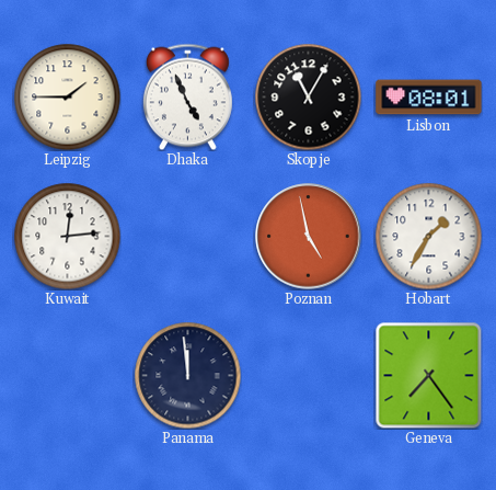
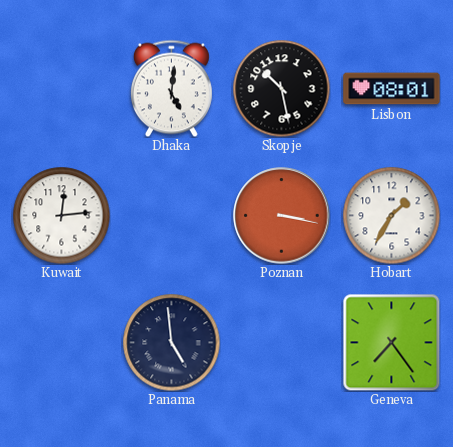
Leipzig: 1:45 -> none
Dhaka: 4:56 -> 5:01
Skopje: 11:05 -> 10:28
Poznan: 4:58 -> 3:17
Panama: 11:59 -> 4:59
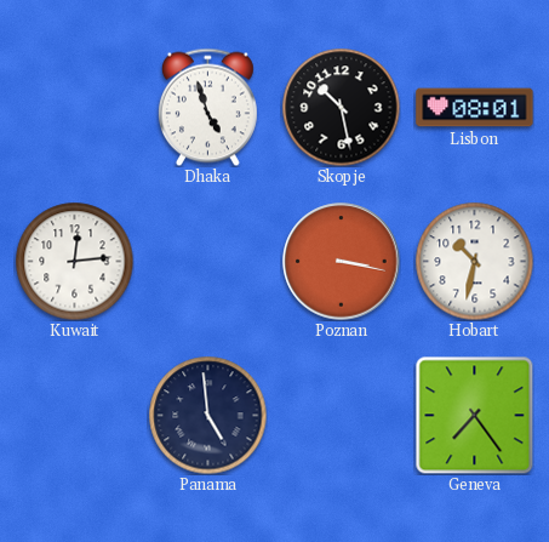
Dhaka: 5:01 -> 4:57
Hobart: 1:35 -> 10:32
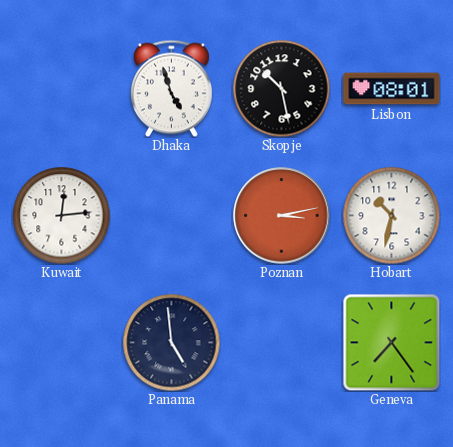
Poznan: 3:17 -> 3:13
